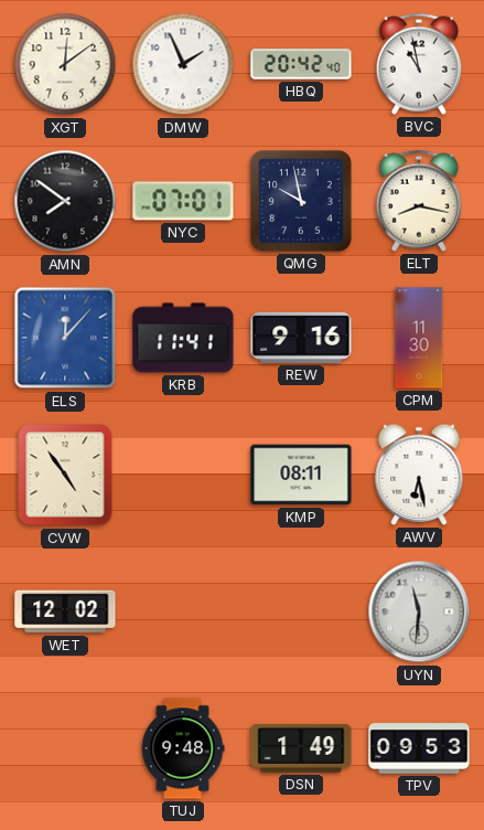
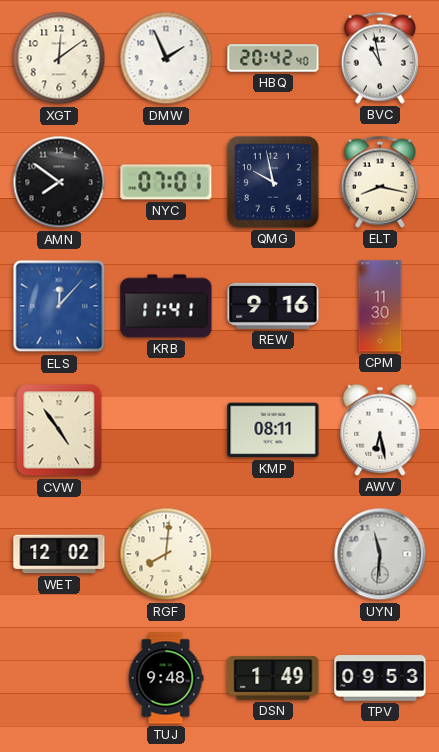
RGF: none -> 8:01
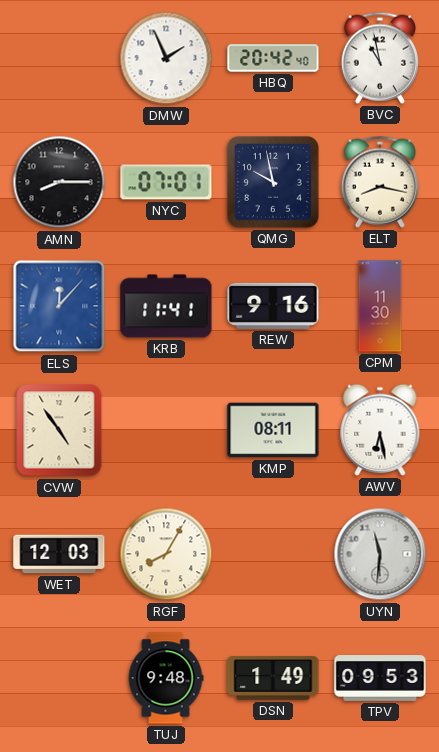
XGT: 12:09 -> none
AMN: 7:51 -> 8:15
WET: 12:02 -> 12:03
RGF: 8:01 -> 8:05
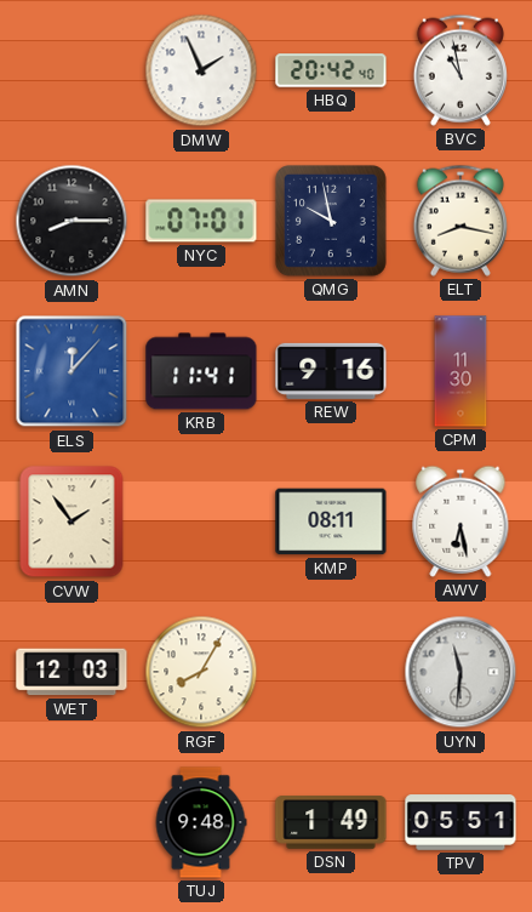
CVW: 4:54 -> 1:54
TPV: 09:53 -> 05:51
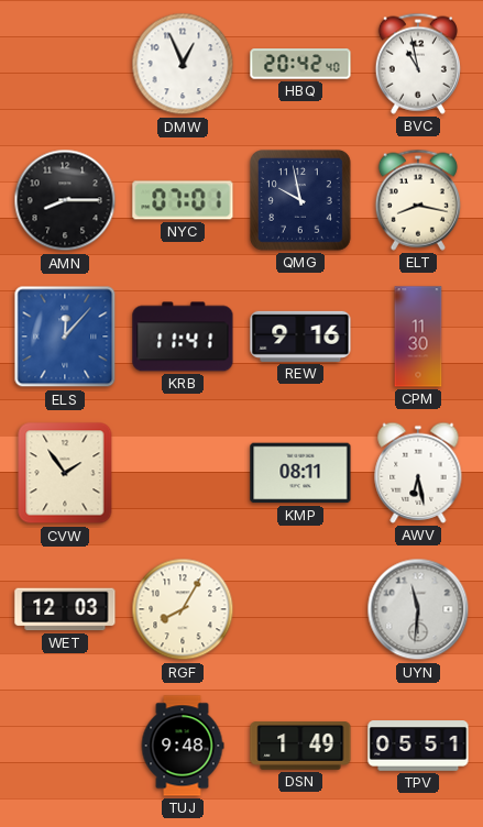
DMW: 1:56 -> 12:56
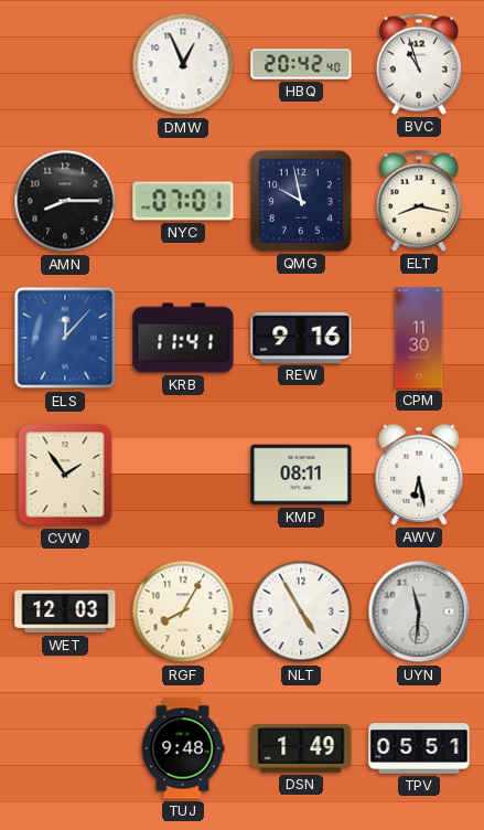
BVC: 10:58 -> 10:57
NLT: none -> 4:55
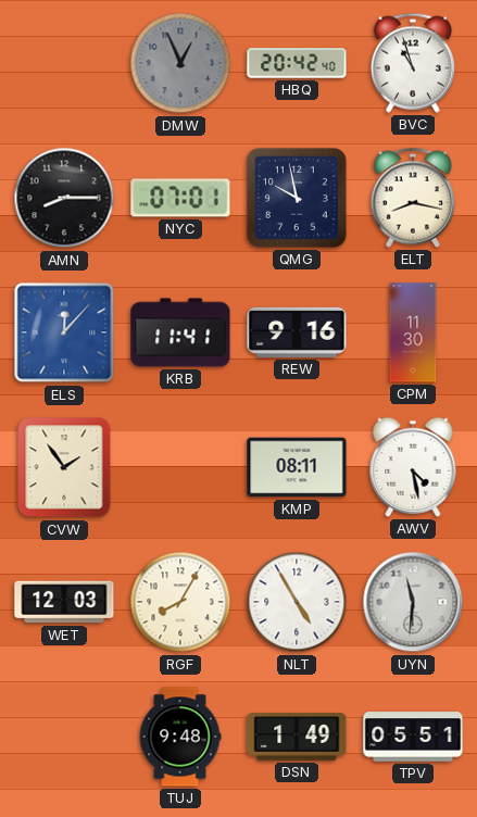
DMW dial: white -> grey
AWV: 6:28 -> 4:28
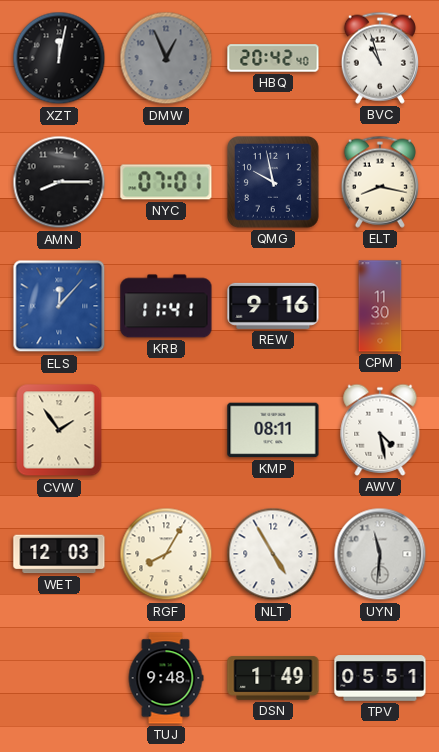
XZT: none -> 12:02
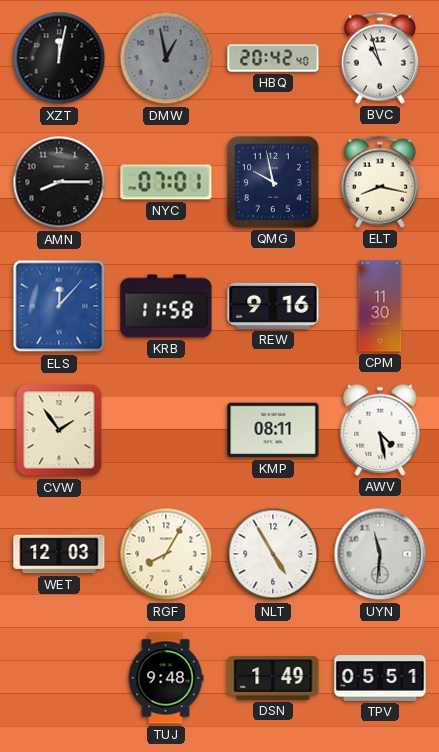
DMW: 12:56 -> 12:58
KRB: 11:41 -> 11:58
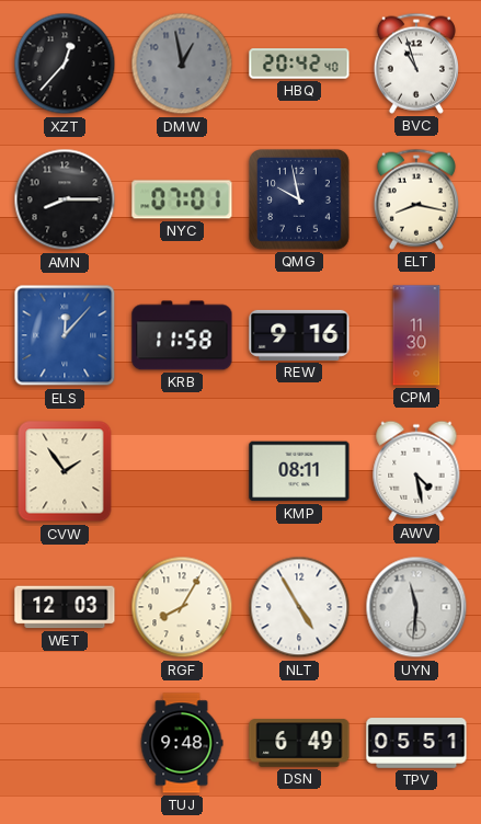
XZT: 12:02 -> 12:37
DSN: 1:49 -> 6:49
